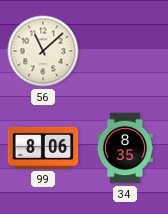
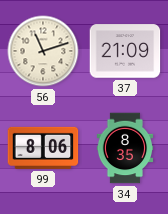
56: 11:08 -> 11:12
37: none -> 21:09
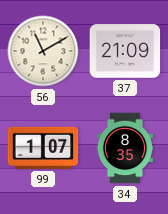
56: 11:12 -> 11:10
99: 8:06 -> 1:07
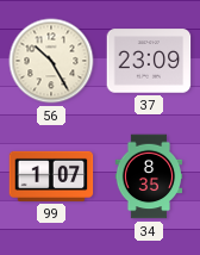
56: 11:10 -> 10:25
37: 21:09 -> 23:09
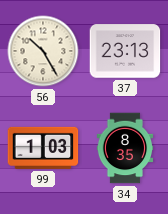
37: 23:09 -> 23:13
99: 1:07 -> 1:03
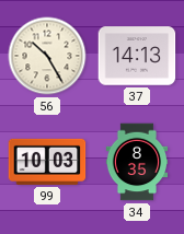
37: 23:13 -> 14:13
99: 1:03 -> 10:03
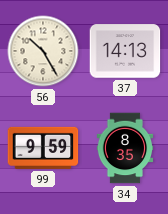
99: 10:03 -> 9:59
